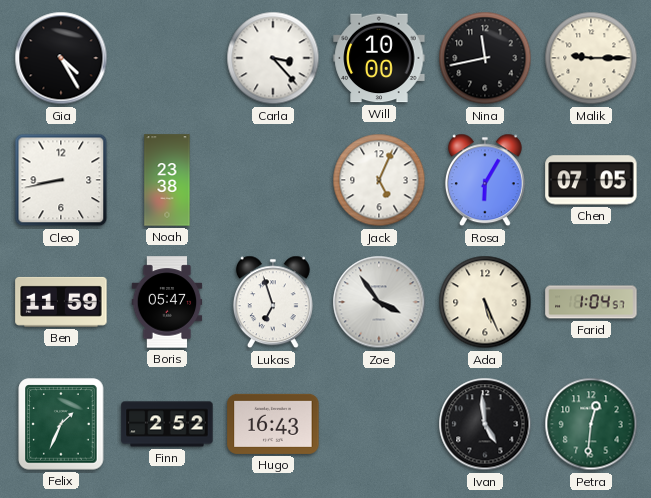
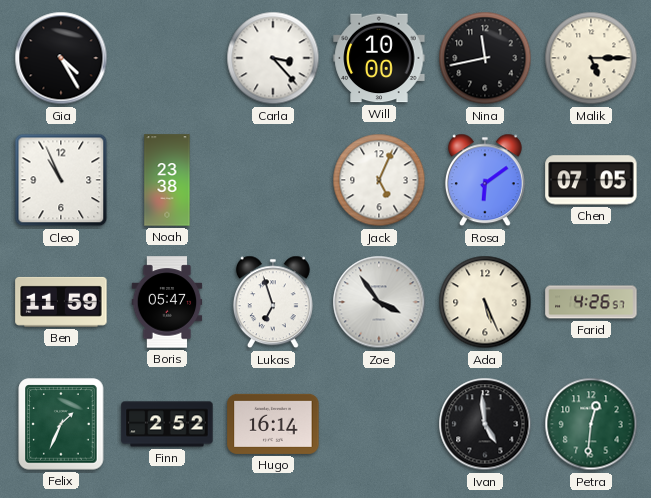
Malik: 9:15 -> 5:15
Cleo: 8:43 -> 10:56
Rosa: 6:05 -> 6:09
Farid: 1:04 -> 4:26
Hugo: 16:43 -> 16:14
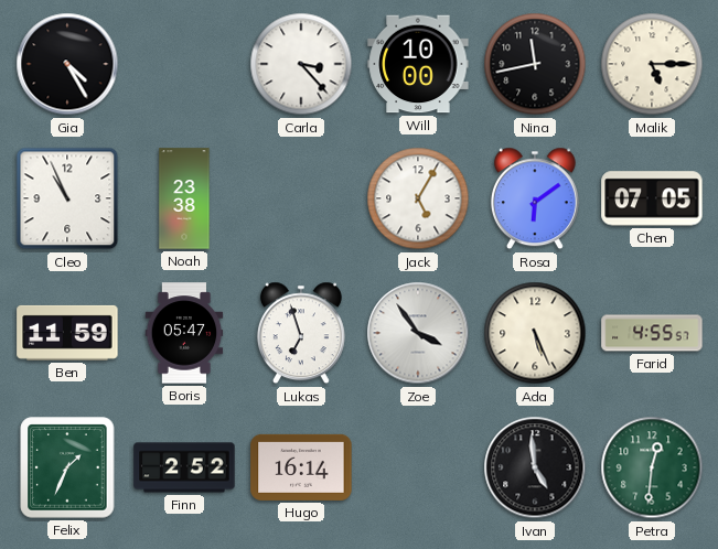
Jack: 5:04 -> 5:05
Farid: 4:26 -> 4:55
